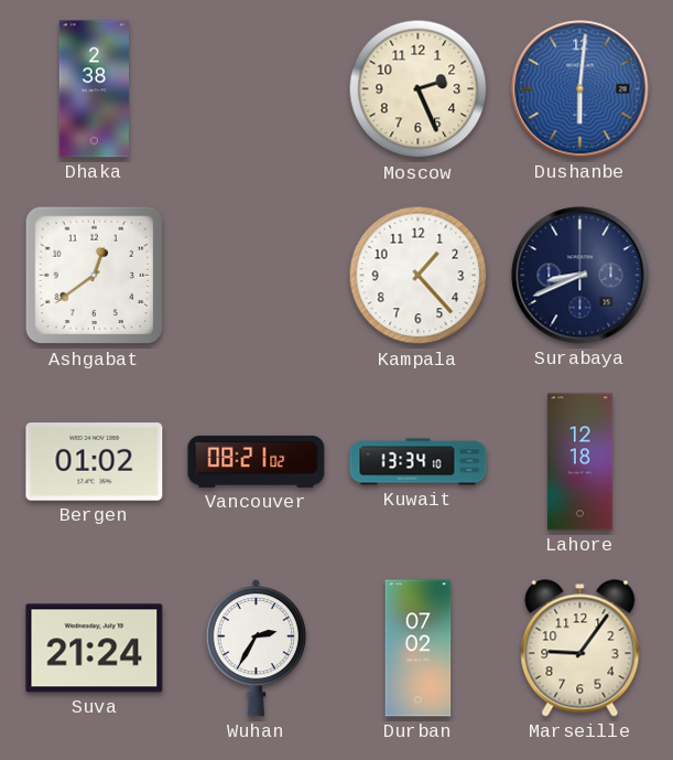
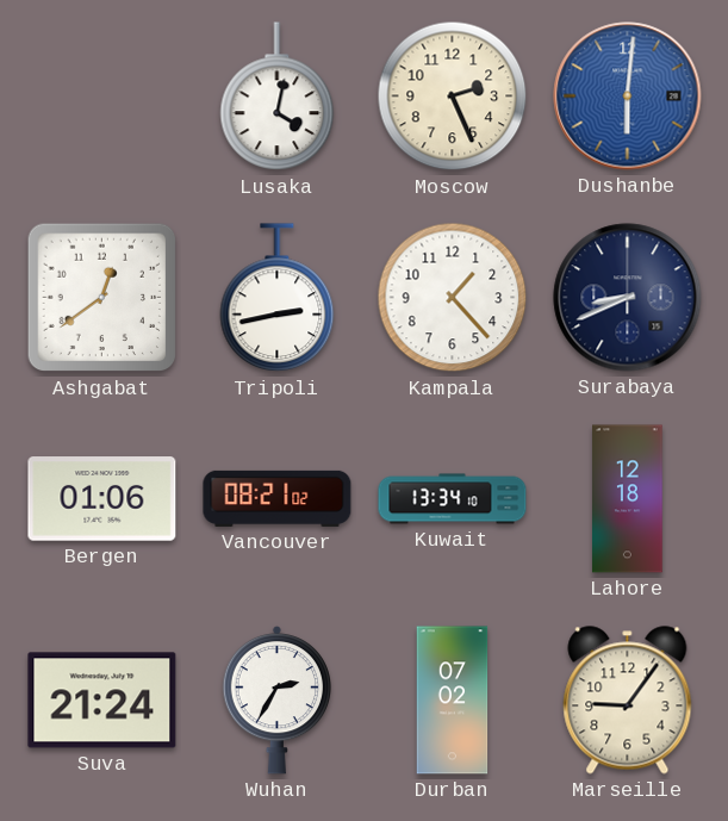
Dhaka: 2:38 -> none
Lusaka: none -> 4:02
Tripoli: none -> 2:43
Bergen: 01:02 -> 01:06
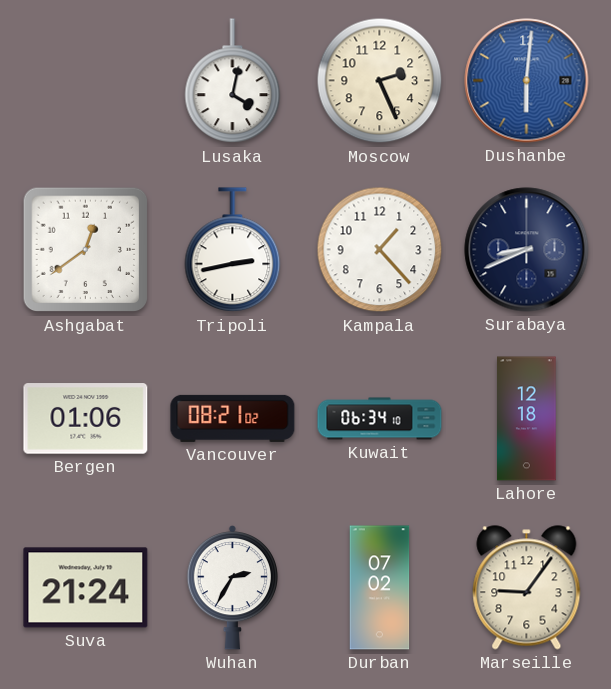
Kuwait: 13:34 -> 06:34
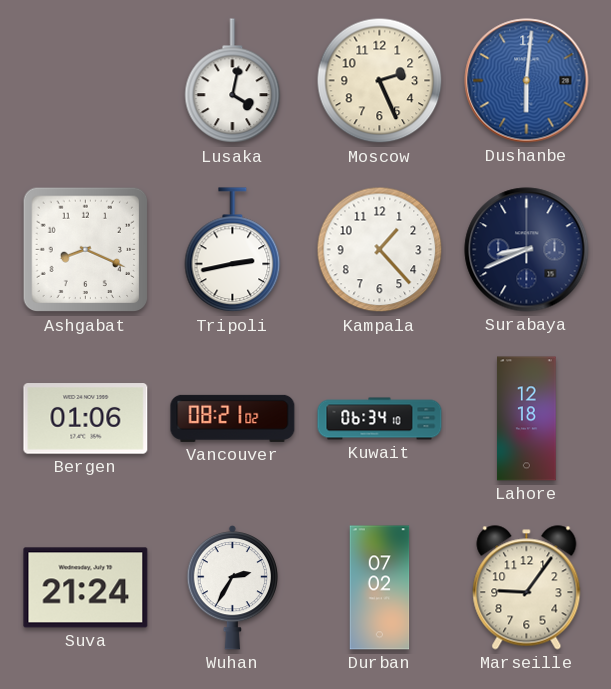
Ashgabat: 12:39 -> 8:19
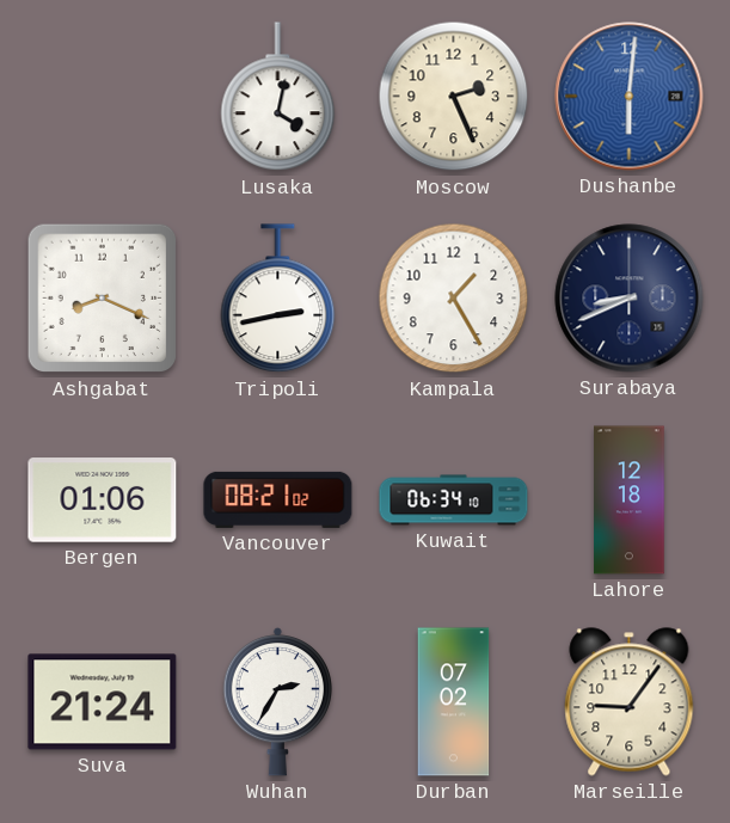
Kampala: 1:23 -> 1:25
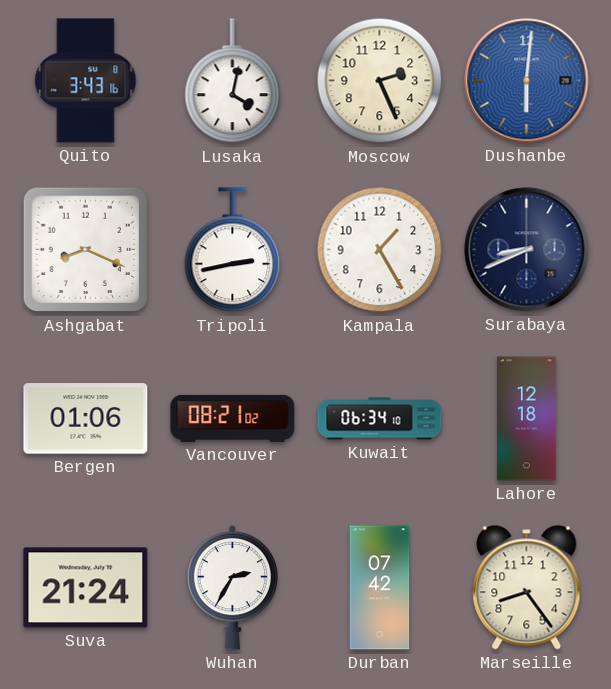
Quito: none -> 3:43
Durban: 07:02 -> 07:42
Marseille: 9:06 -> 8:24
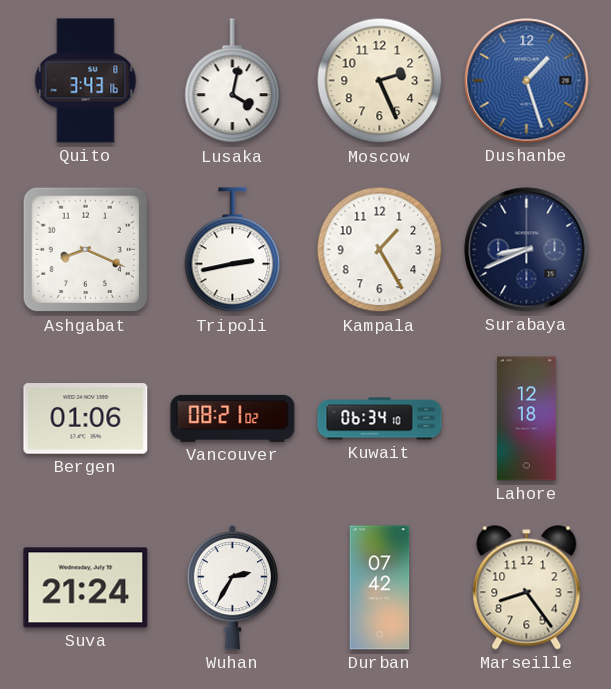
Dushanbe: 6:01 -> 1:27
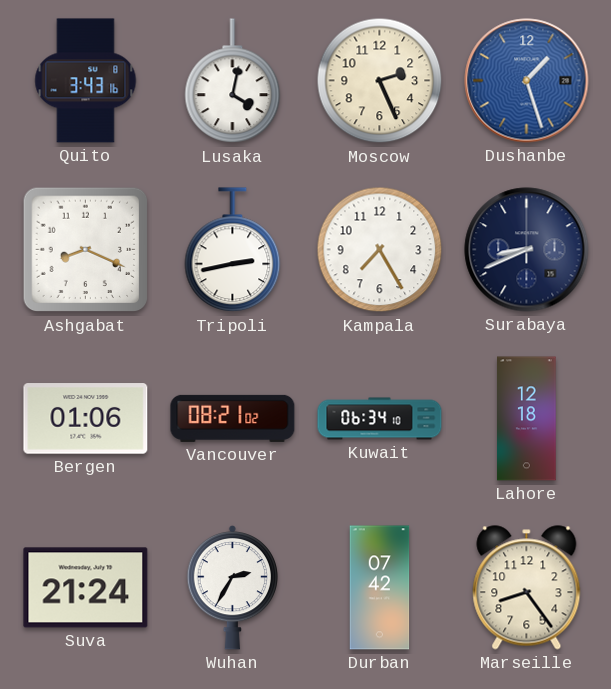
Kampala: 1:25 -> 7:25
